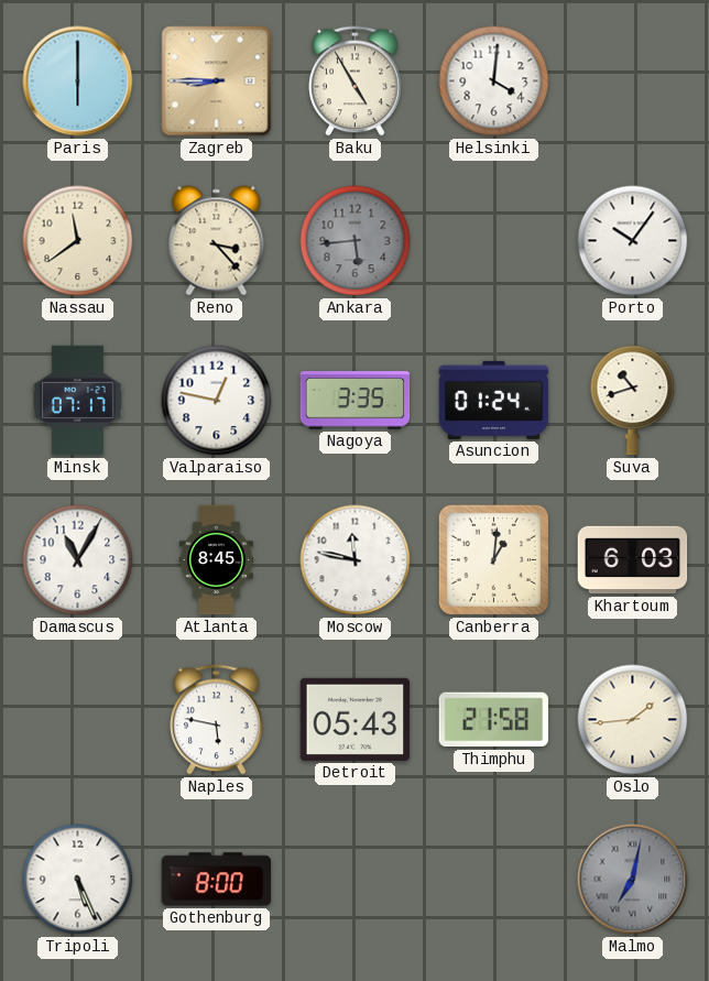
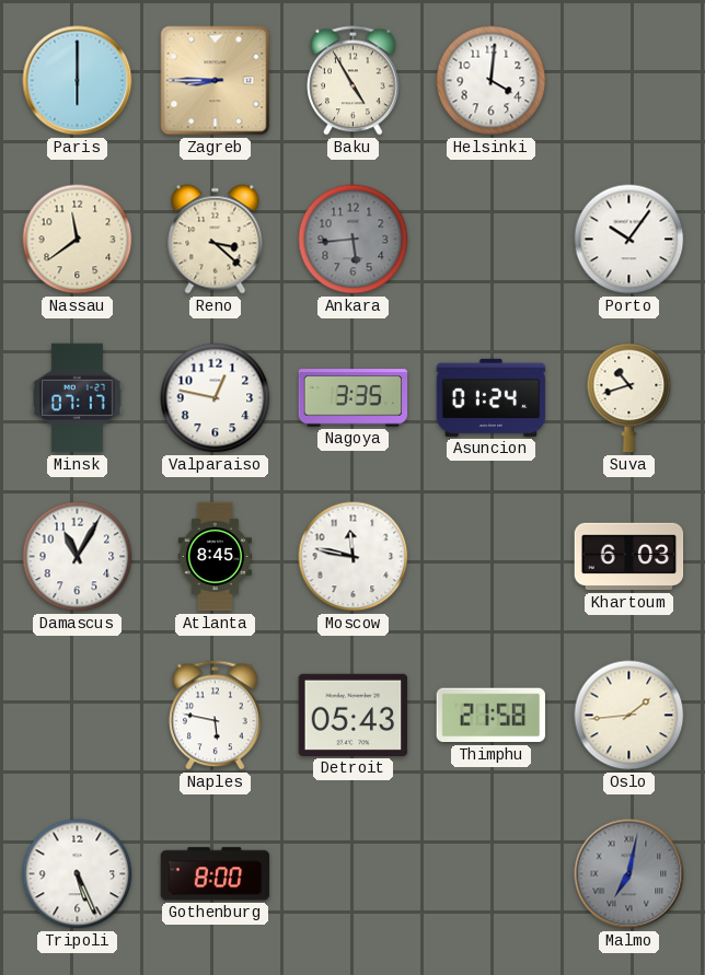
Reno: 3:23 -> 3:22
Canberra: 1:01 -> none
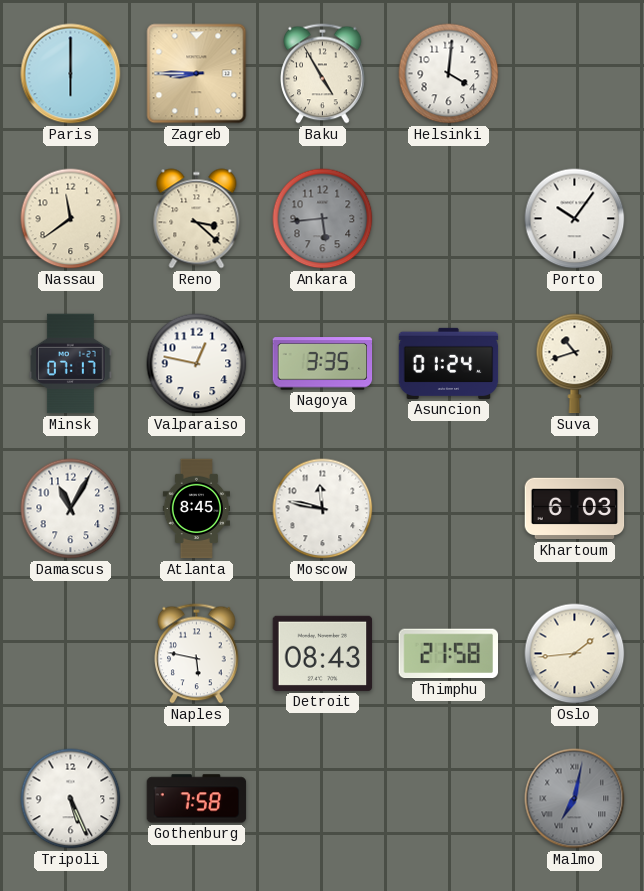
Detroit: 05:43 -> 08:43
Gothenburg: 8:00 -> 7:58
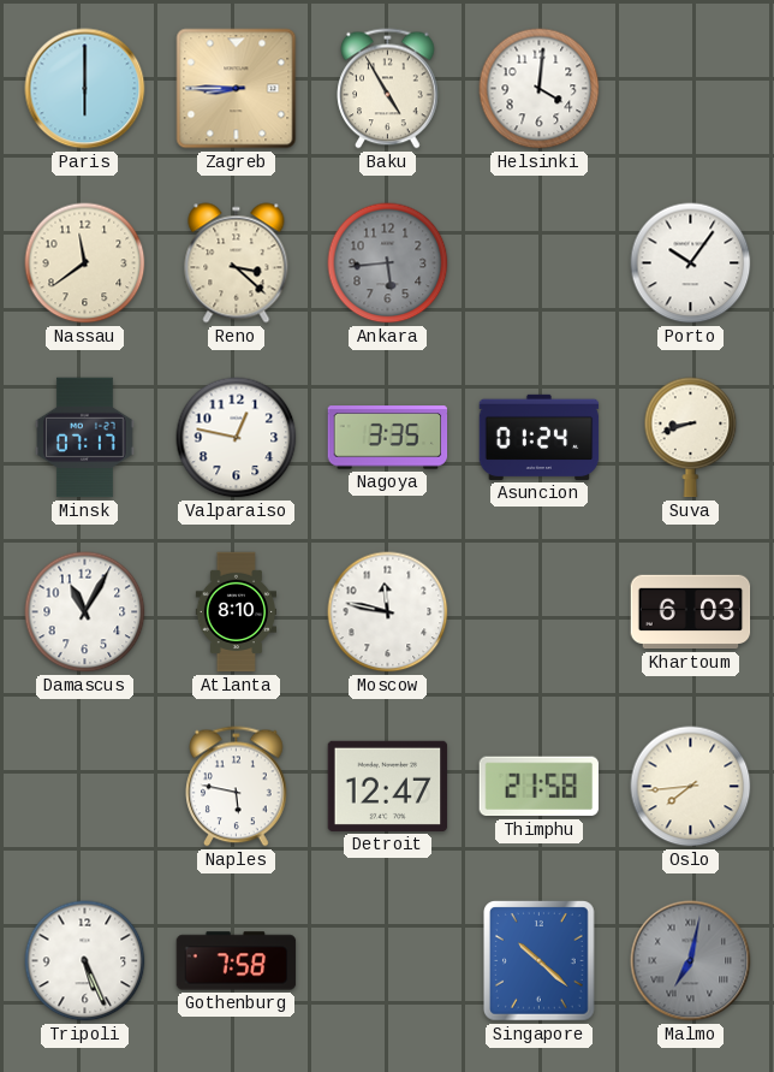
Suva: 10:42 -> 8:42
Atlanta: 8:45 -> 8:10
Detroit: 08:43 -> 12:47
Oslo: 1:44 -> 7:44
Singapore: none -> 10:22
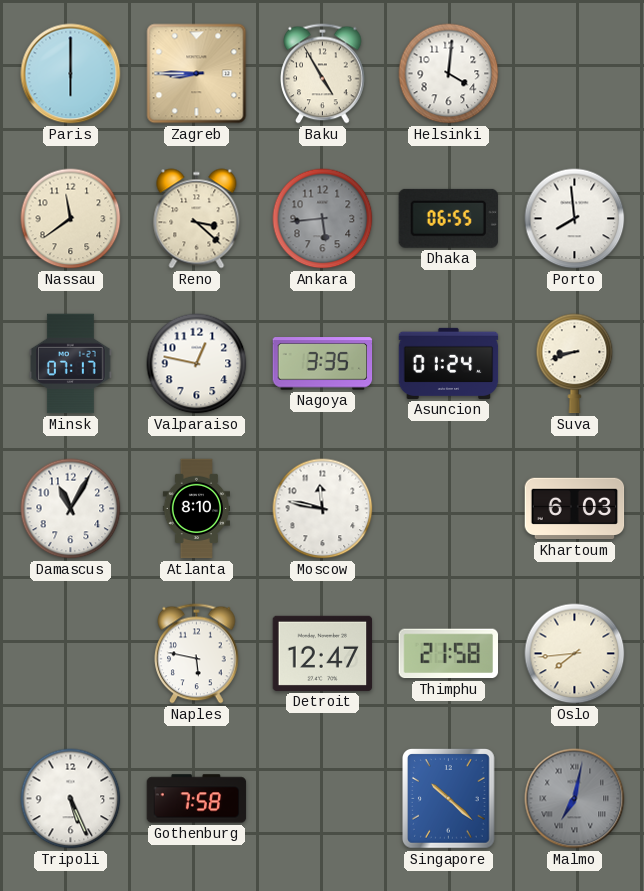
Dhaka: none -> 06:55
Porto: 10:06 -> 7:59
